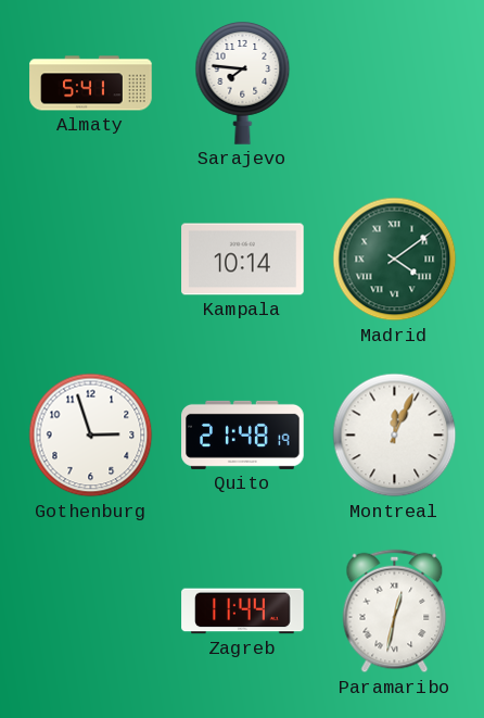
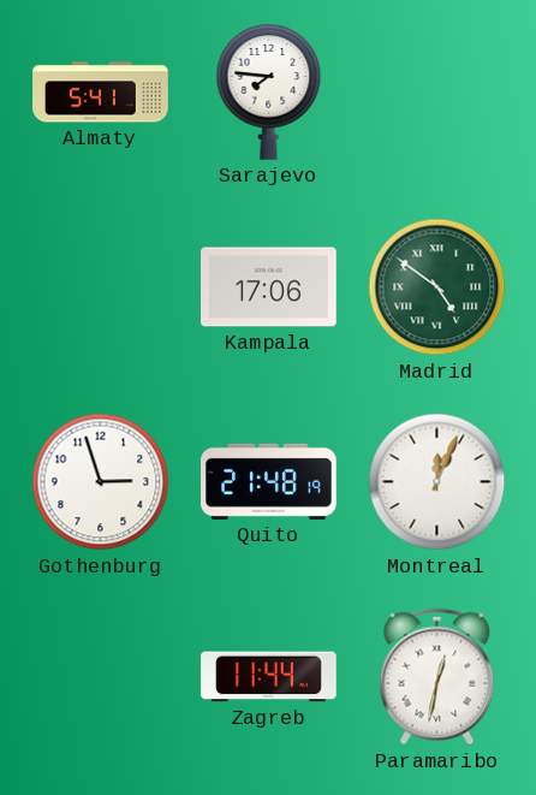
Kampala: 10:14 -> 17:06
Madrid: 4:09 -> 4:51
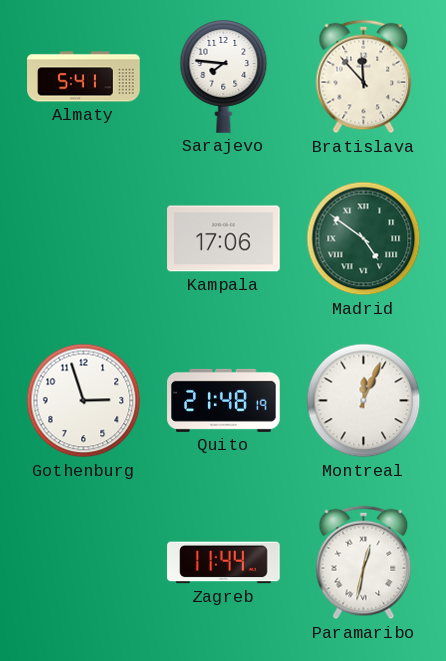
Bratislava: none -> 11:53
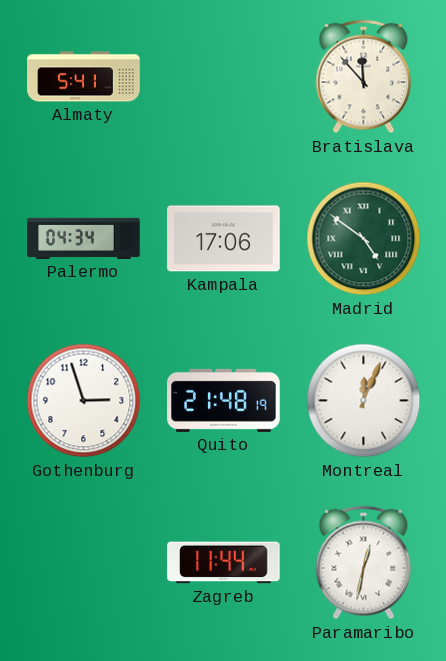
Sarajevo: 7:46 -> none
Palermo: none -> 04:34
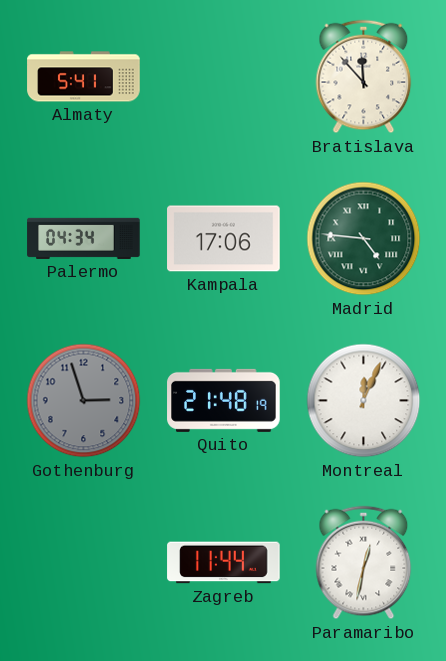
Madrid: 4:51 -> 4:46
Gothenburg dial: white -> grey
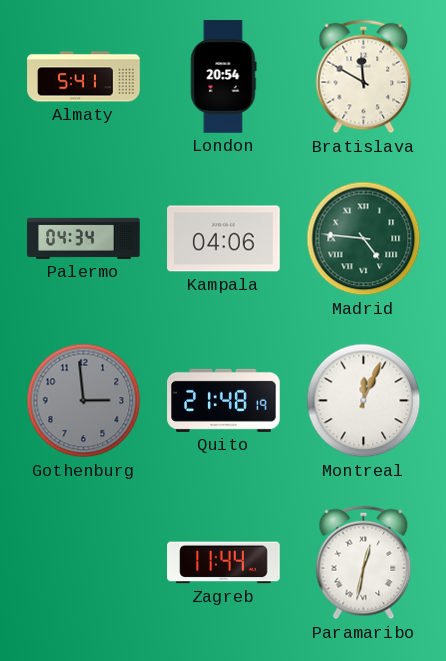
London: none -> 20:54
Bratislava: 11:53 -> 11:50
Kampala: 17:06 -> 04:06
Gothenburg: 2:57 -> 2:59
